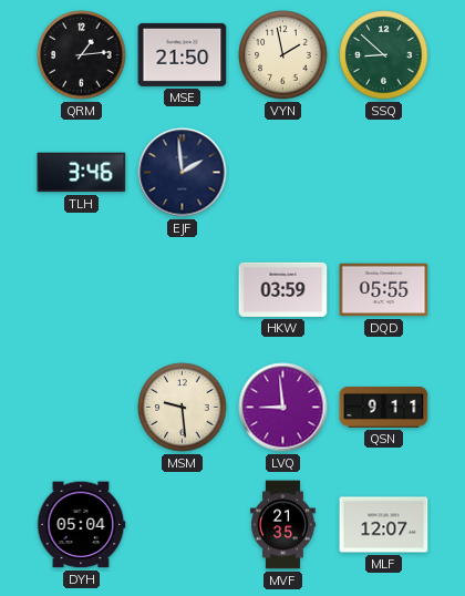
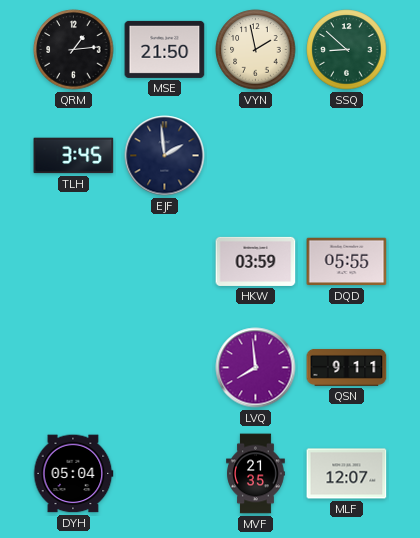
TLH: 3:46 -> 3:45
MSM: 9:29 -> none
LVQ: 8:59 -> 7:59
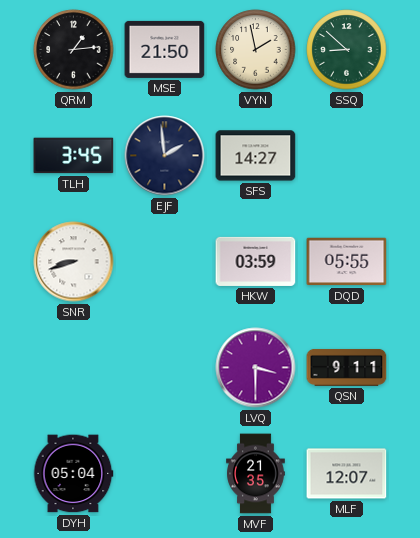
SFS: none -> 14:27
SNR: none -> 8:42
LVQ: 7:59 -> 3:30
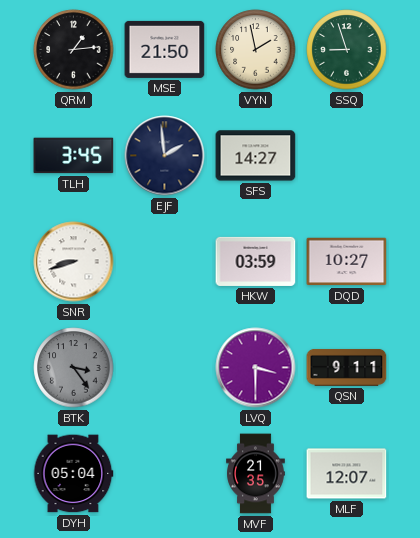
SSQ: 8:52 -> 8:57
DQD: 05:55 -> 10:27
BTK: none -> 3:24
